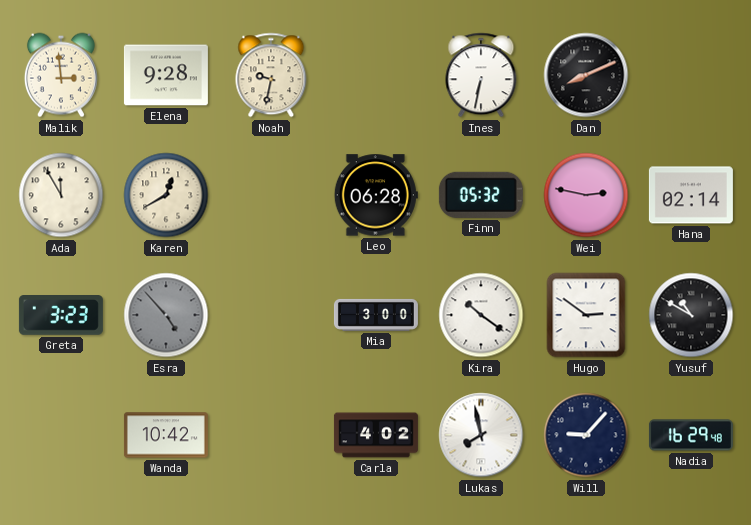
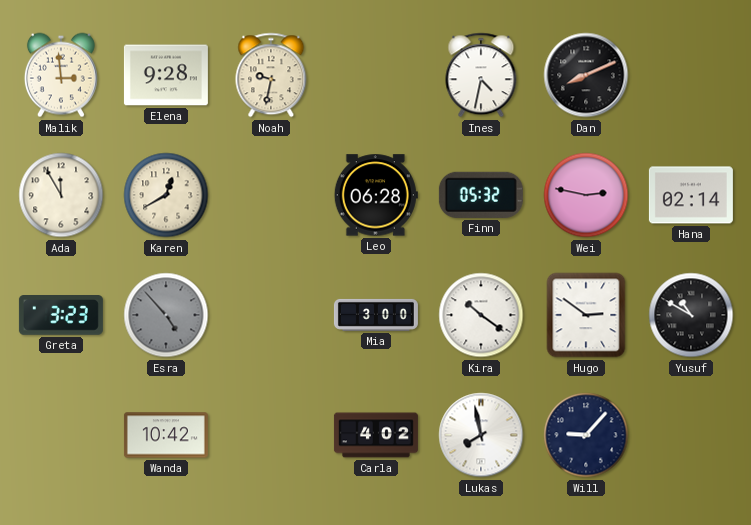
Ines: 6:32 -> 4:32
Nadia: 16:29 -> none
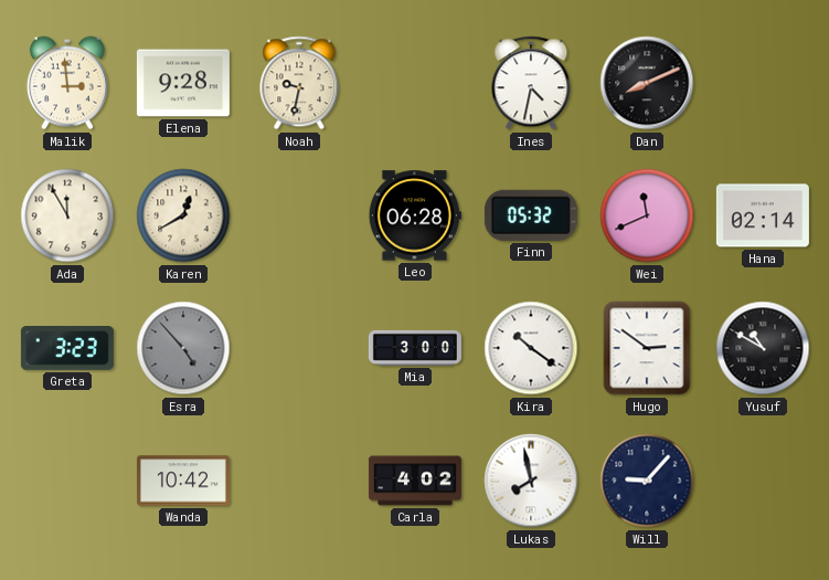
Wei: 2:47 -> 11:41
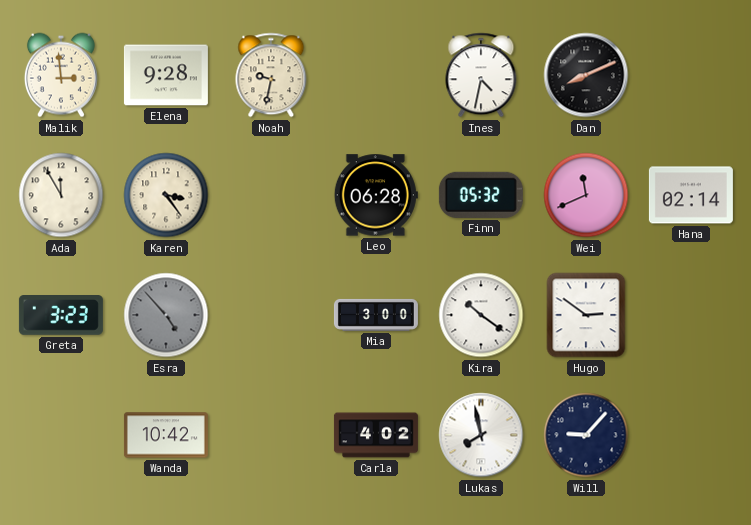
Karen: 12:40 -> 3:24
Yusuf: 10:50 -> none
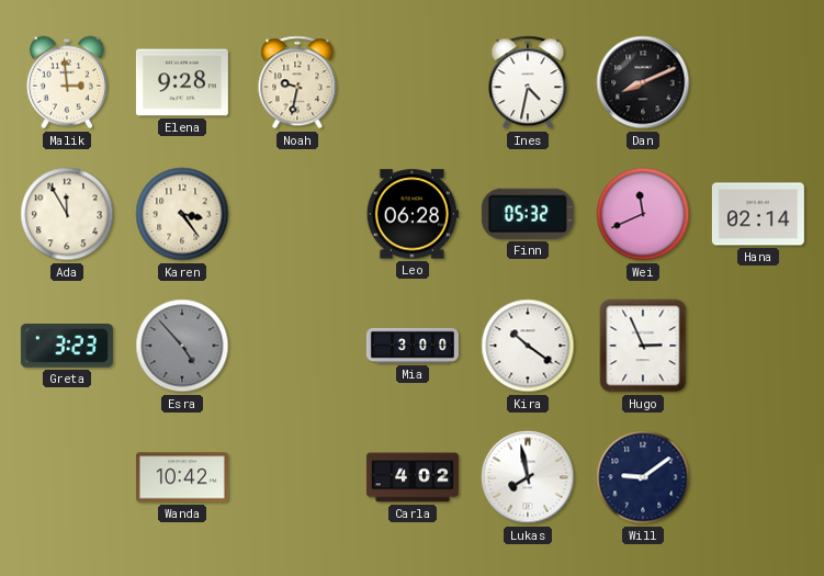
Hugo: 2:51 -> 2:56
Will: 9:07 -> 9:09
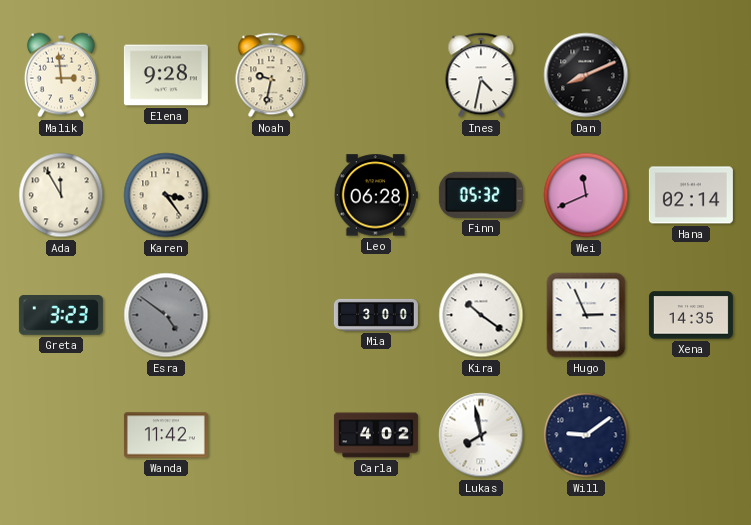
Esra: 4:53 -> 4:51
Xena: none -> 14:35
Wanda: 10:42 -> 11:42
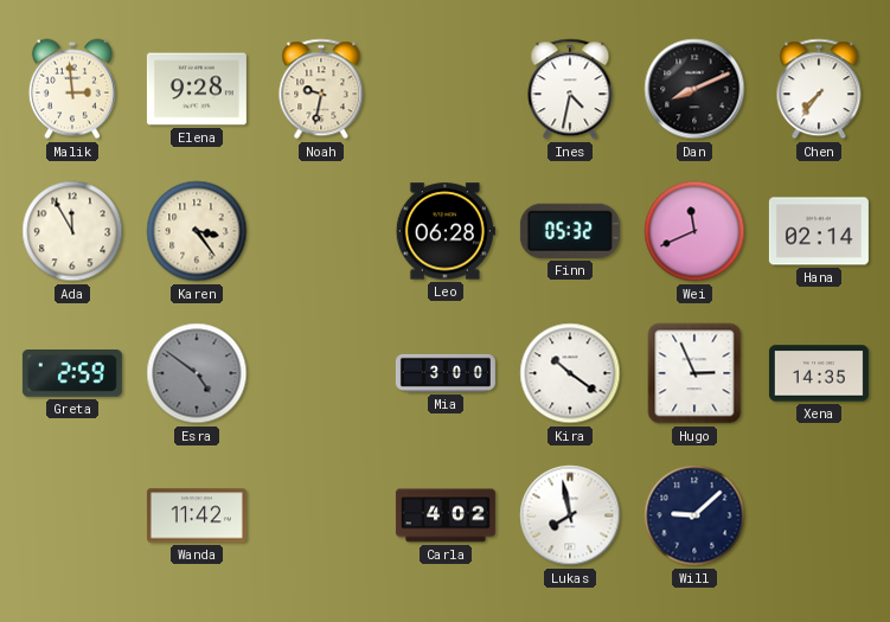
Chen: none -> 7:36
Greta: 3:23 -> 2:59
Will: 9:09 -> 9:08
